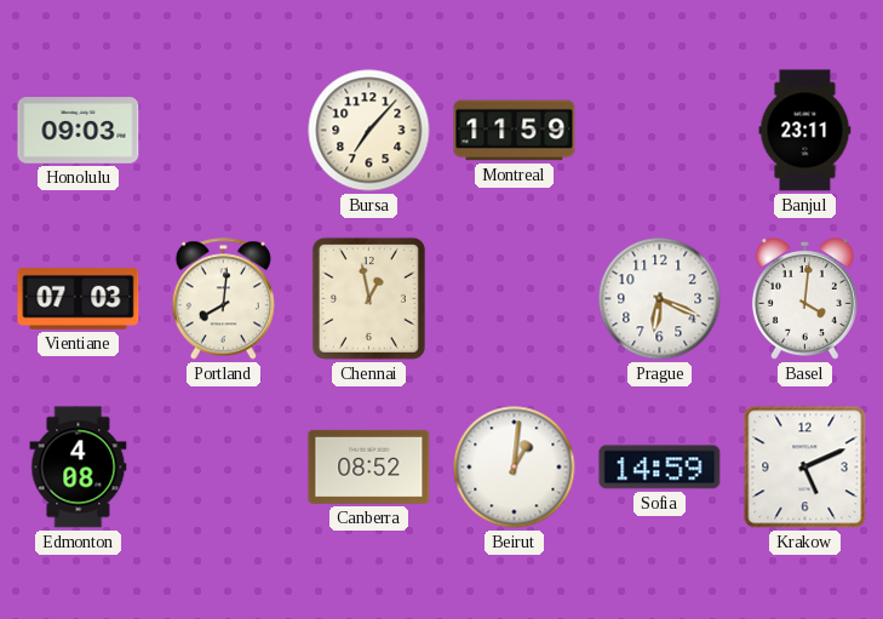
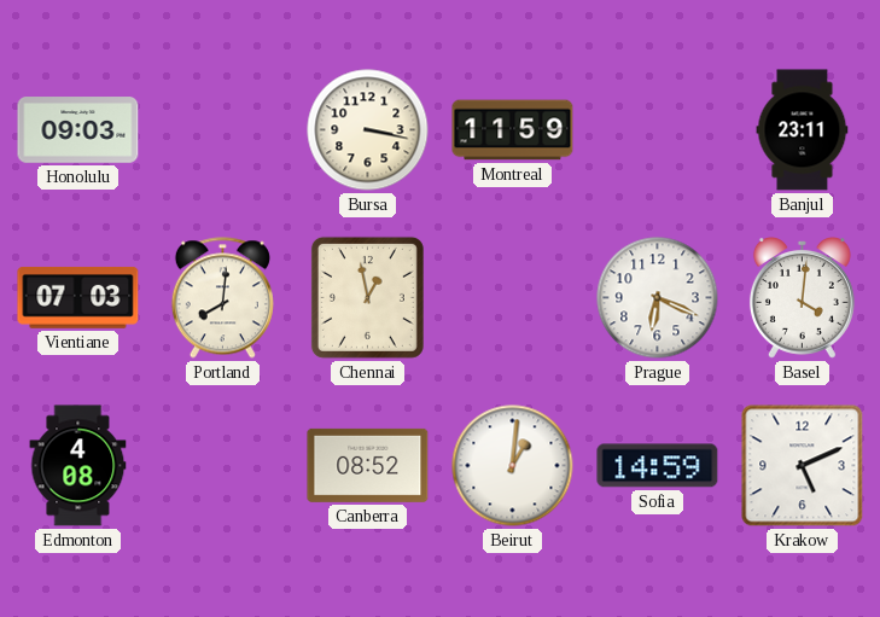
Bursa: 7:07 -> 3:17
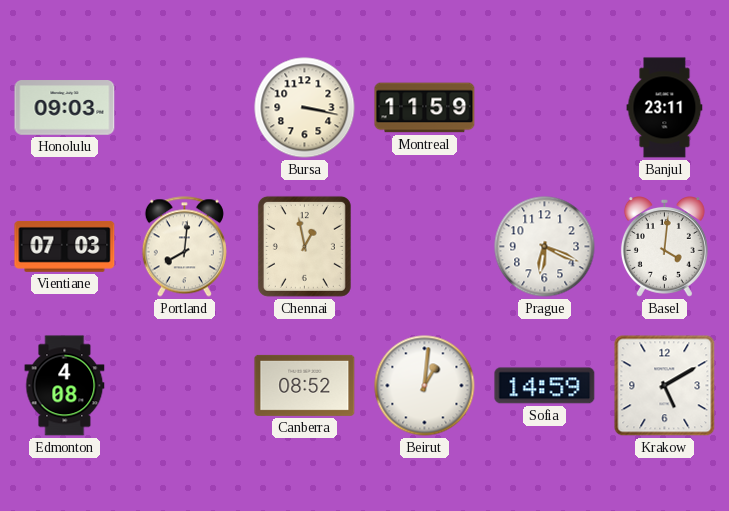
Krakow: 5:11 -> 5:10
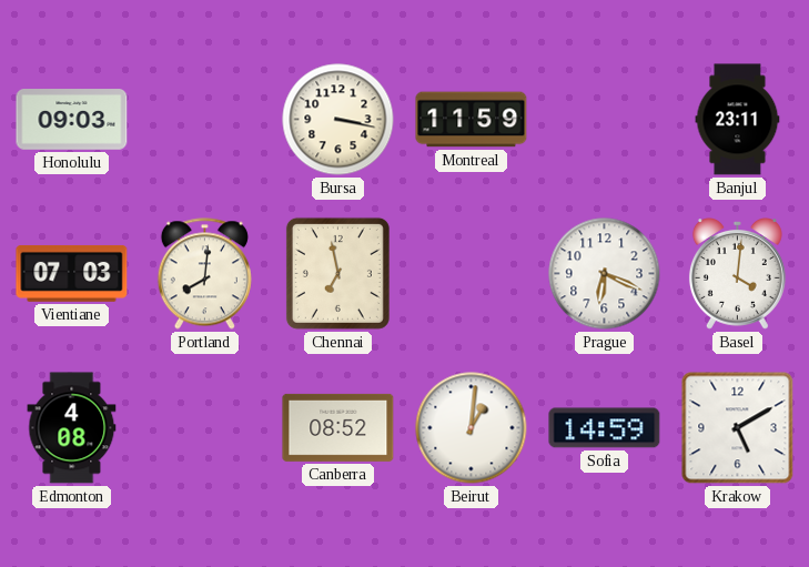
Chennai: 12:58 -> 6:58
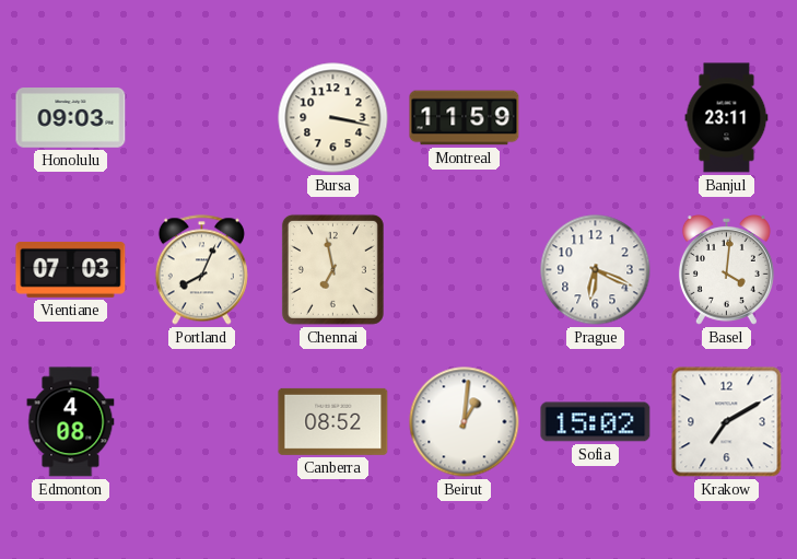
Portland: 8:01 -> 8:04
Sofia: 14:59 -> 15:02
Krakow: 5:10 -> 7:10
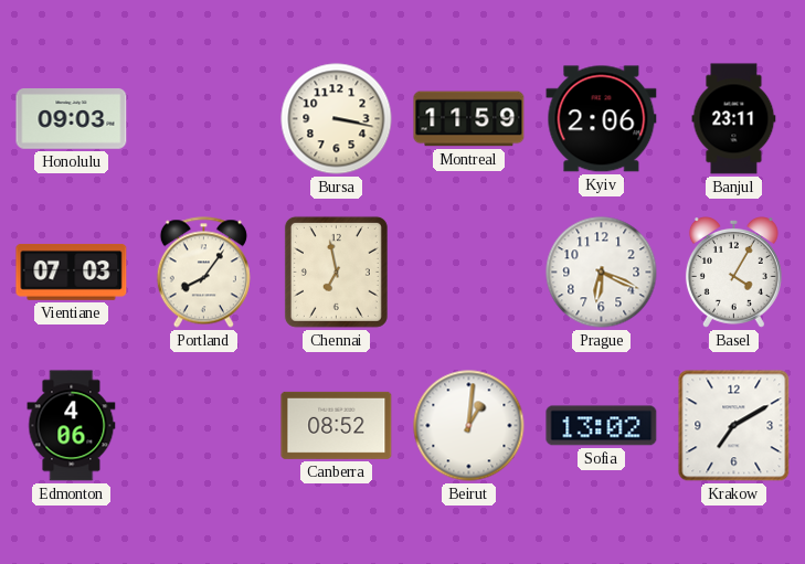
Kyiv: none -> 2:06
Portland: 8:04 -> 8:06
Basel: 4:01 -> 4:05
Edmonton: 4:08 -> 4:06
Sofia: 15:02 -> 13:02
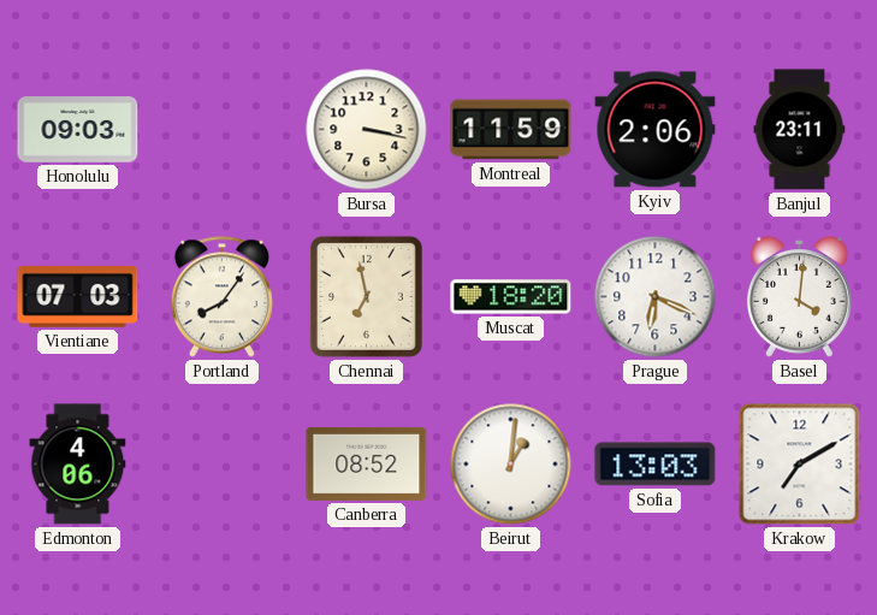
Muscat: none -> 18:20
Basel: 4:05 -> 4:01
Sofia: 13:02 -> 13:03
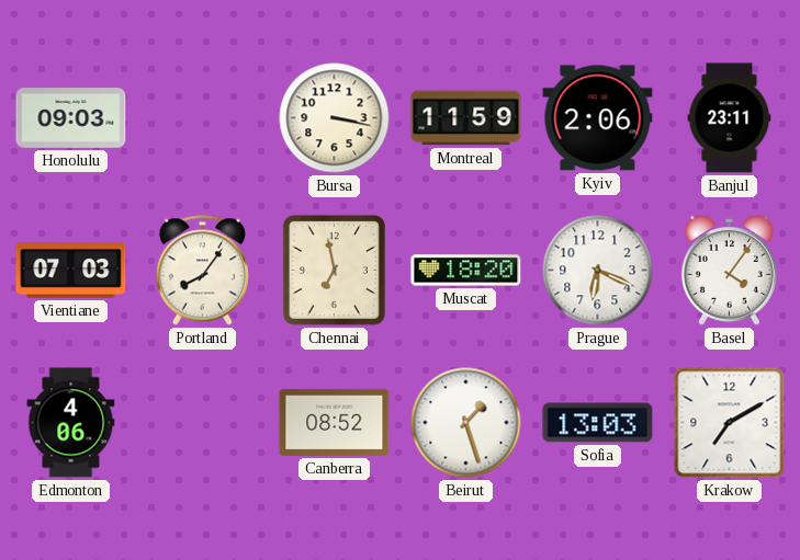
Basel: 4:01 -> 4:06
Beirut: 1:01 -> 1:27
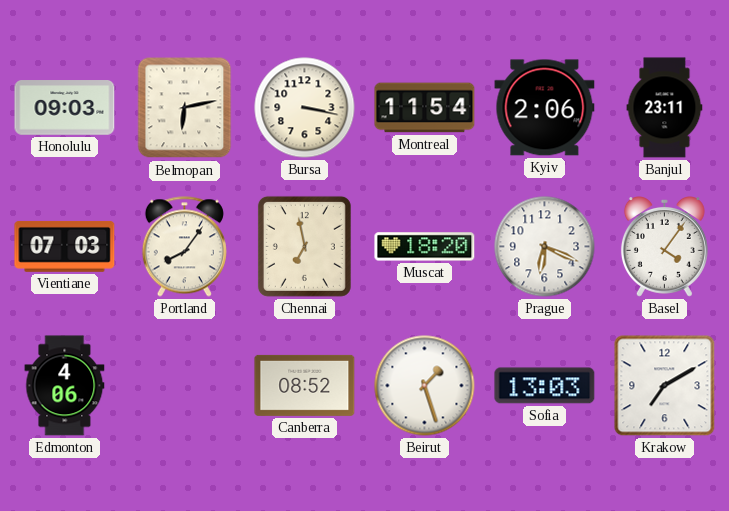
Belmopan: none -> 6:13
Montreal: 11:59 -> 11:54
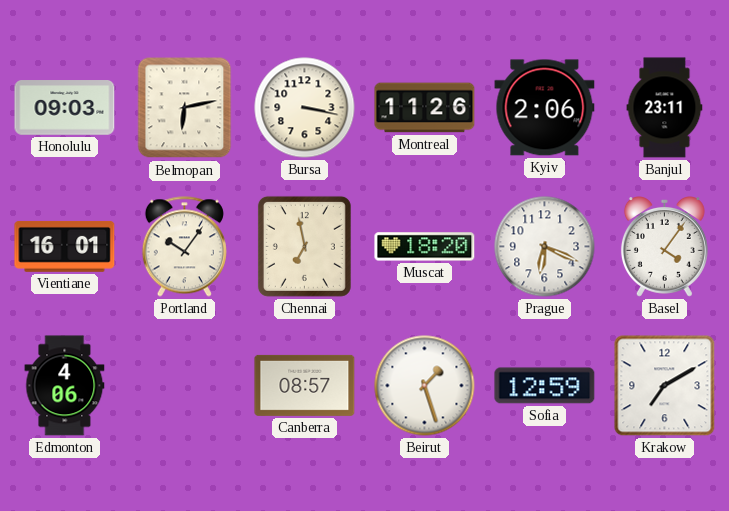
Montreal: 11:54 -> 11:26
Vientiane: 07:03 -> 16:01
Portland: 8:06 -> 10:06
Canberra: 08:52 -> 08:57
Sofia: 13:03 -> 12:59
